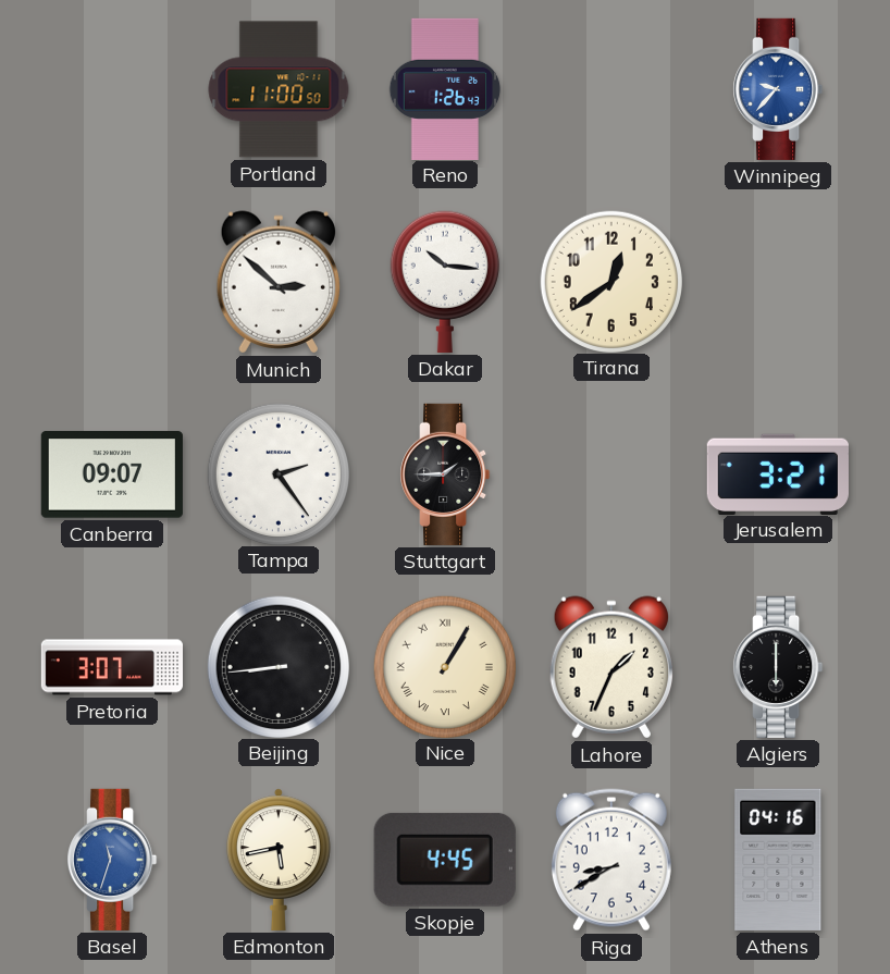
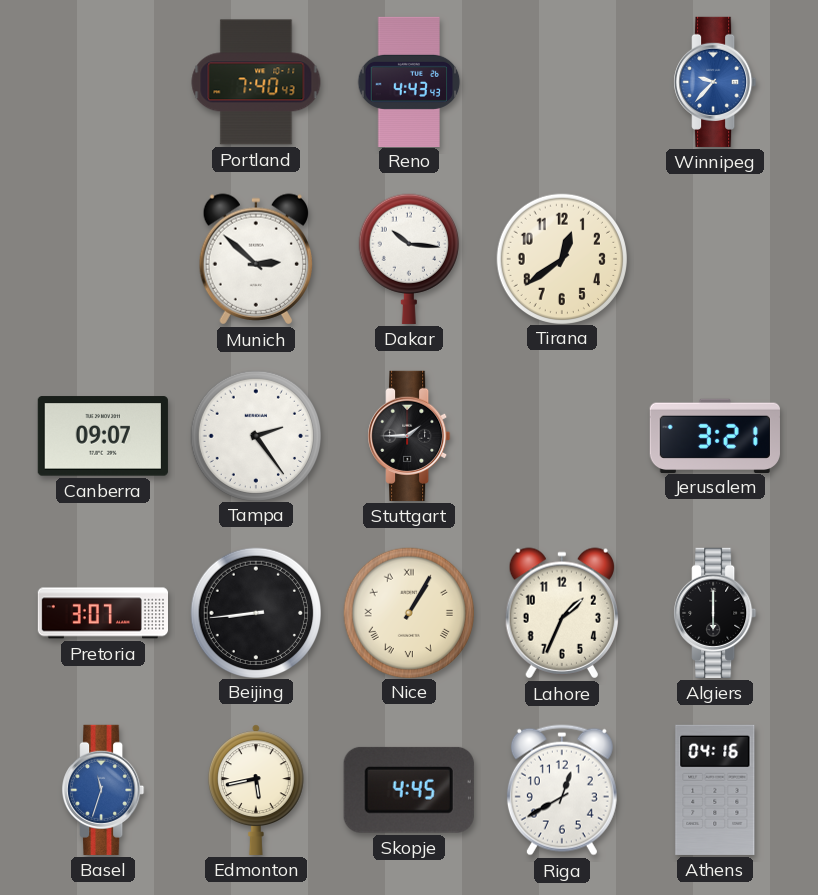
Portland: 11:00 -> 7:40
Reno: 1:26 -> 4:43
Riga: 8:40 -> 12:40
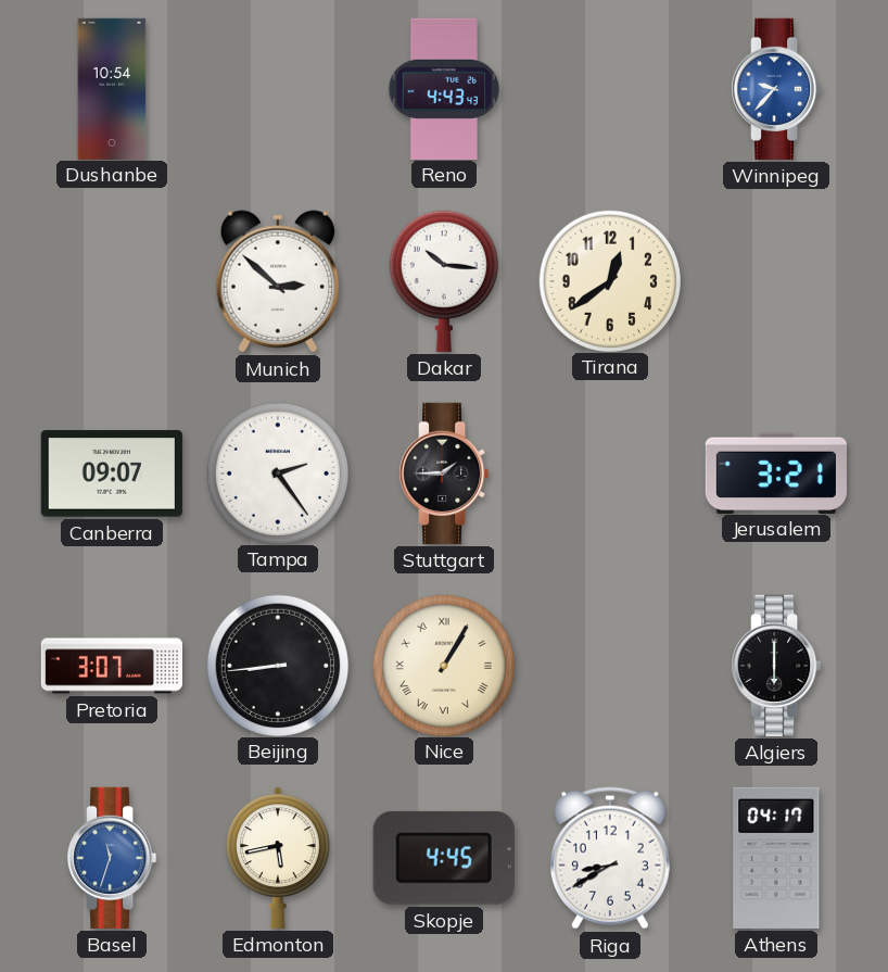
Dushanbe: none -> 10:54
Portland: 7:40 -> none
Lahore: 1:34 -> none
Riga: 12:40 -> 8:40
Athens: 04:16 -> 04:17
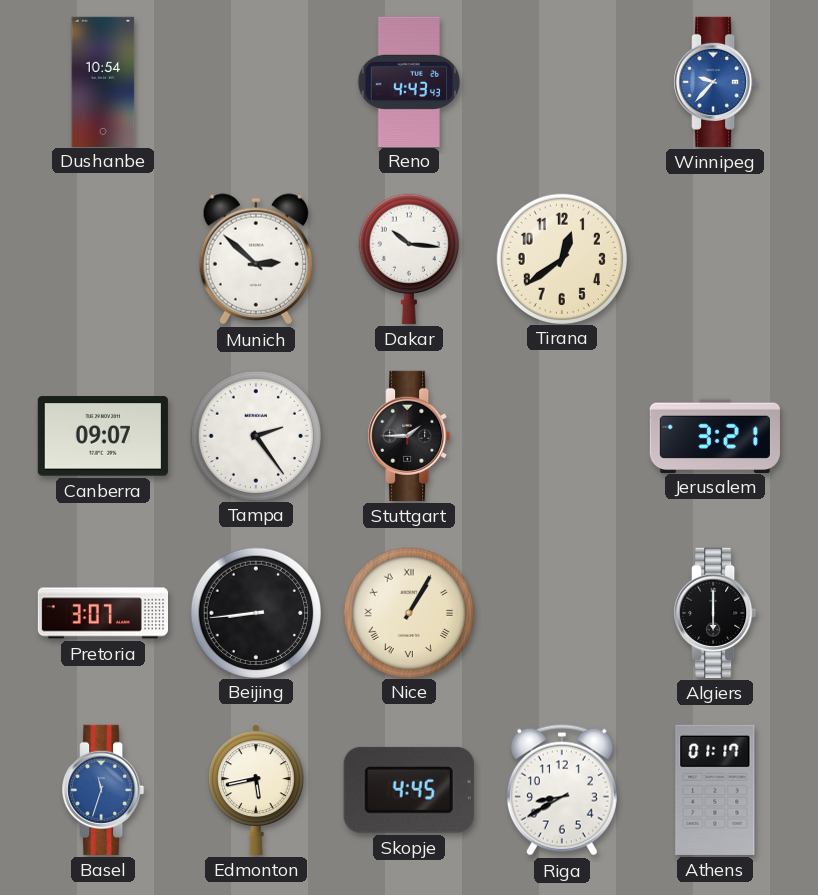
Athens: 04:17 -> 01:17
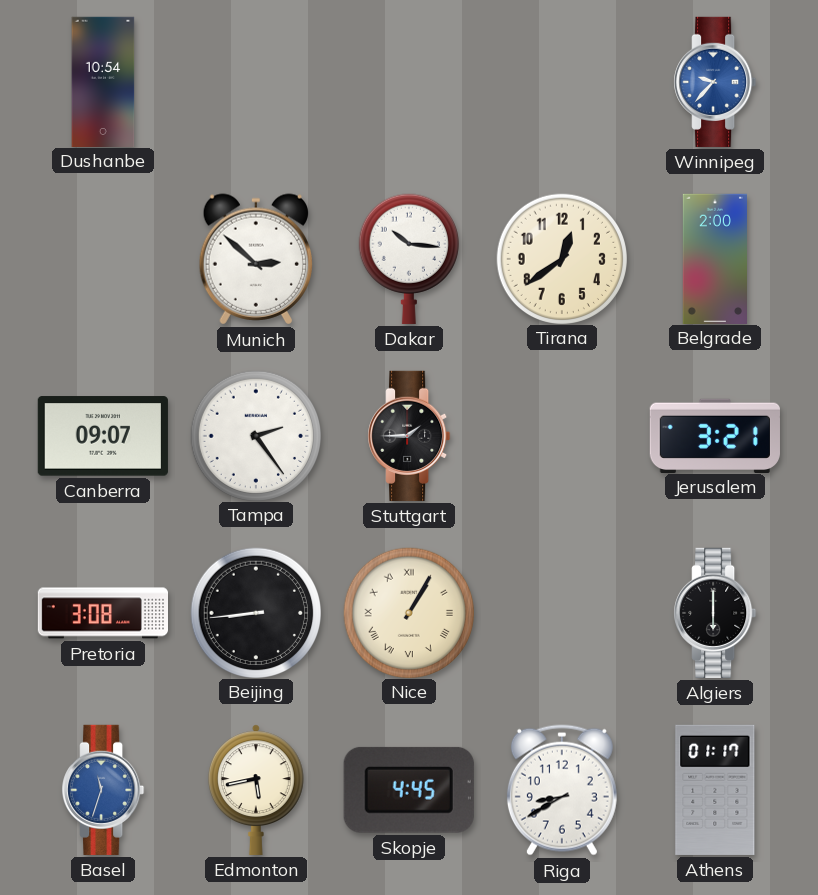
Reno: 4:43 -> none
Belgrade: none -> 2:00
Pretoria: 3:07 -> 3:08
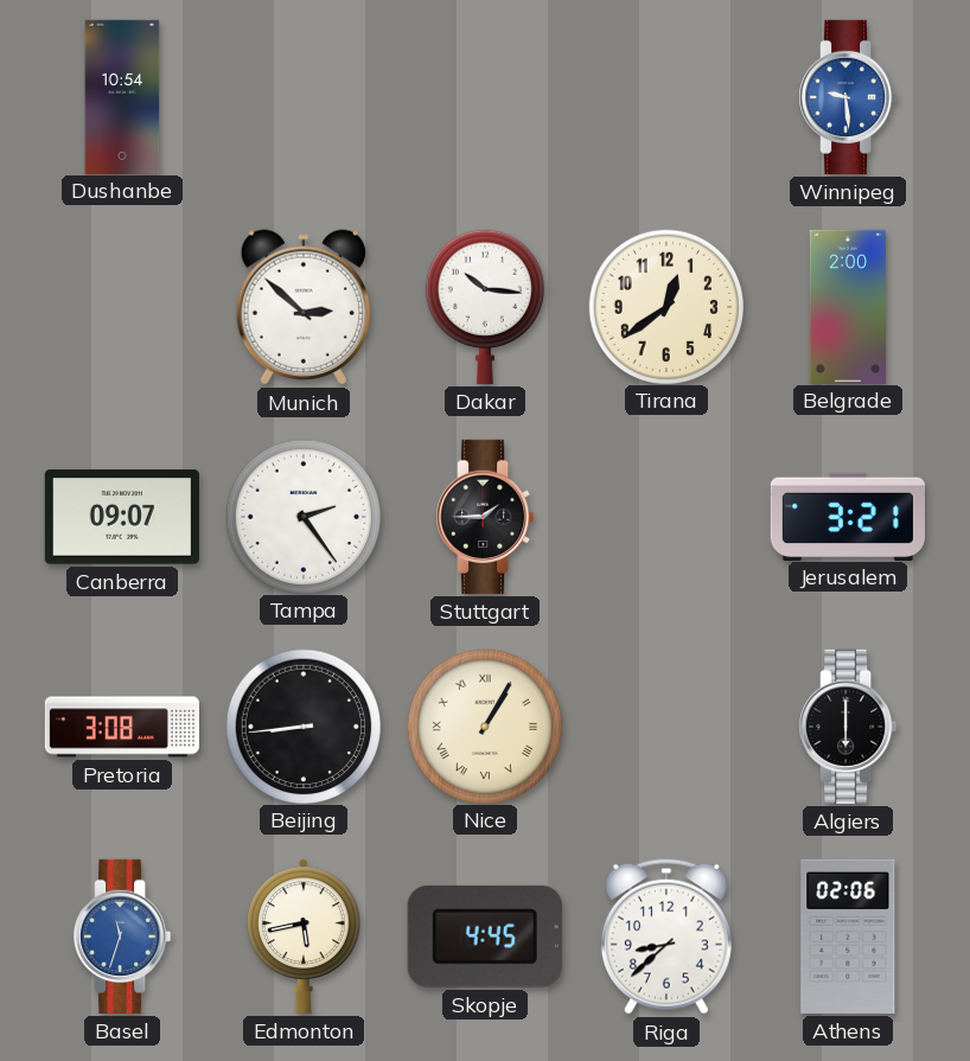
Winnipeg: 9:37 -> 9:29
Riga: 8:40 -> 8:38
Athens: 01:17 -> 02:06
